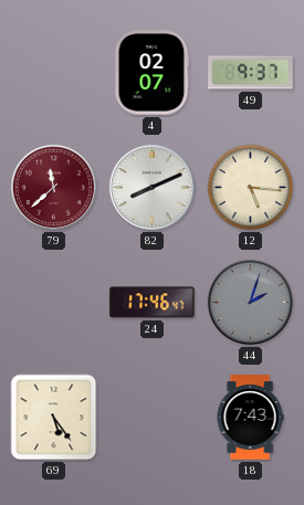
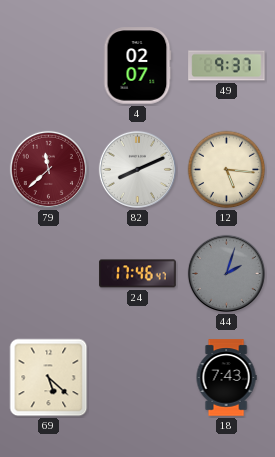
69: 5:24 -> 5:22
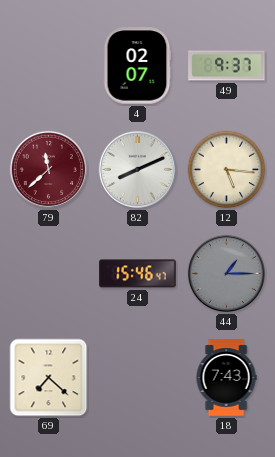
24: 17:46 -> 15:46
44: 2:03 -> 1:15
69: 5:22 -> 7:22
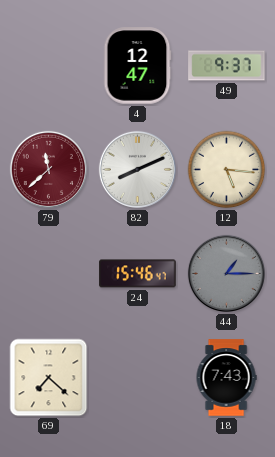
4: 02:07 -> 12:47
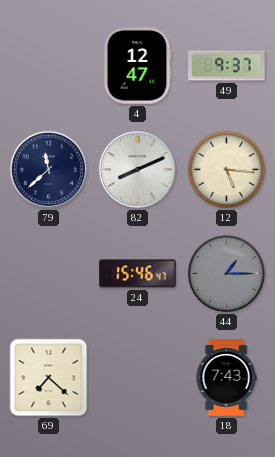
79 dial: burgundy -> navy
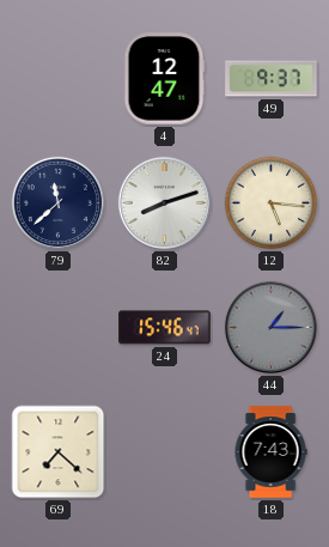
82: 8:11 -> 8:12
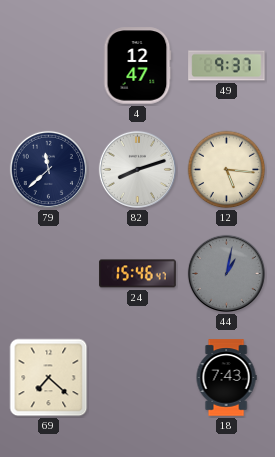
44: 1:15 -> 1:02
